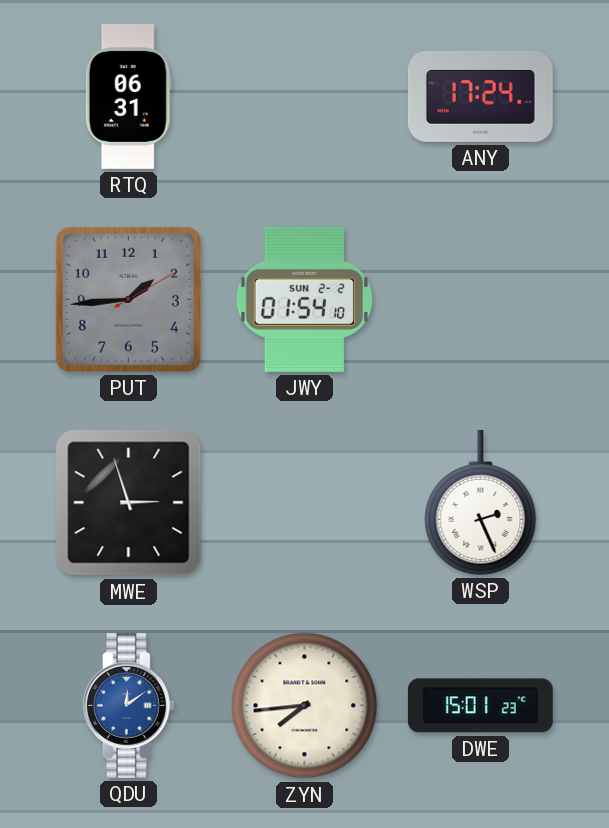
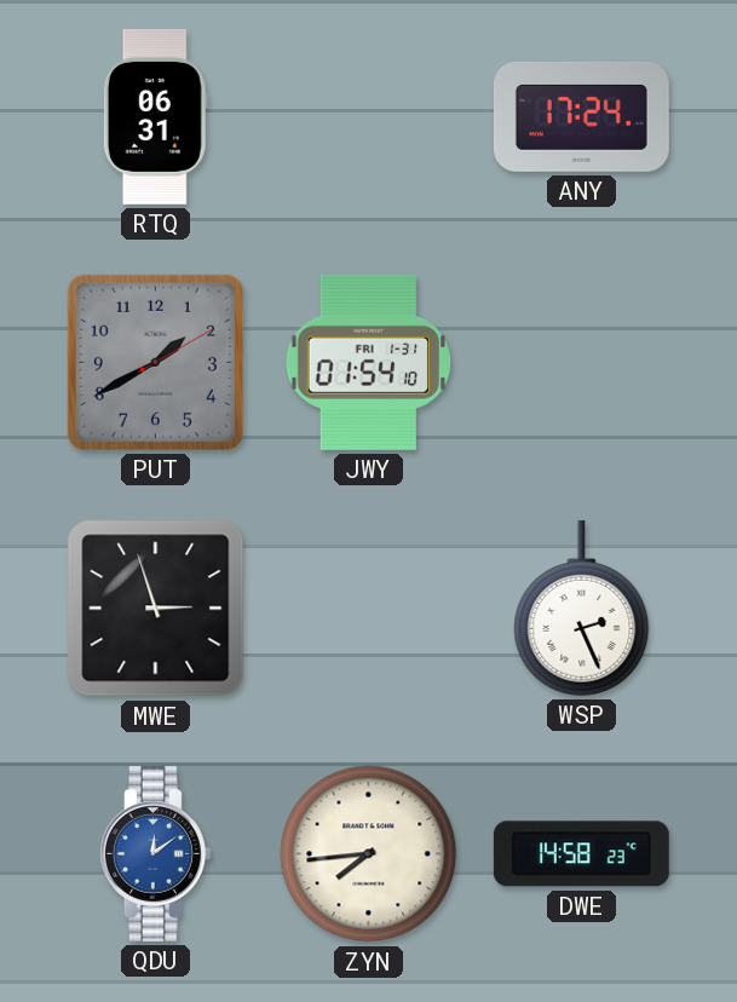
PUT: 1:44 -> 1:40
JWY date: SUN 2-2 -> FRI 1-31
DWE: 15:01 -> 14:58
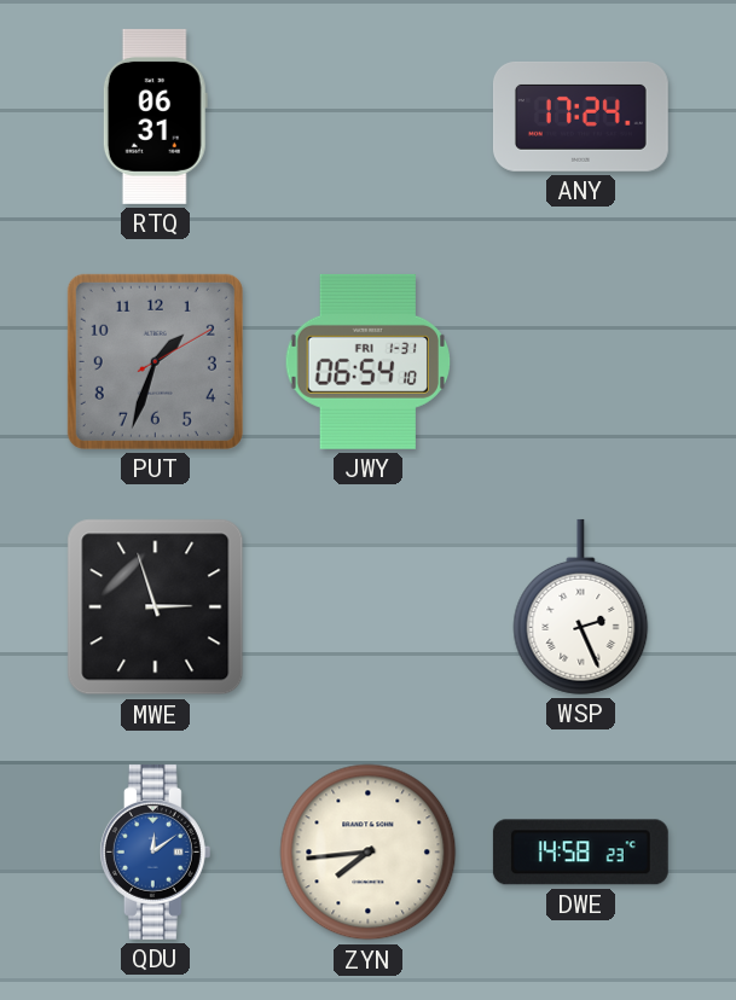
PUT: 1:40 -> 1:33
JWY: 01:54 -> 06:54
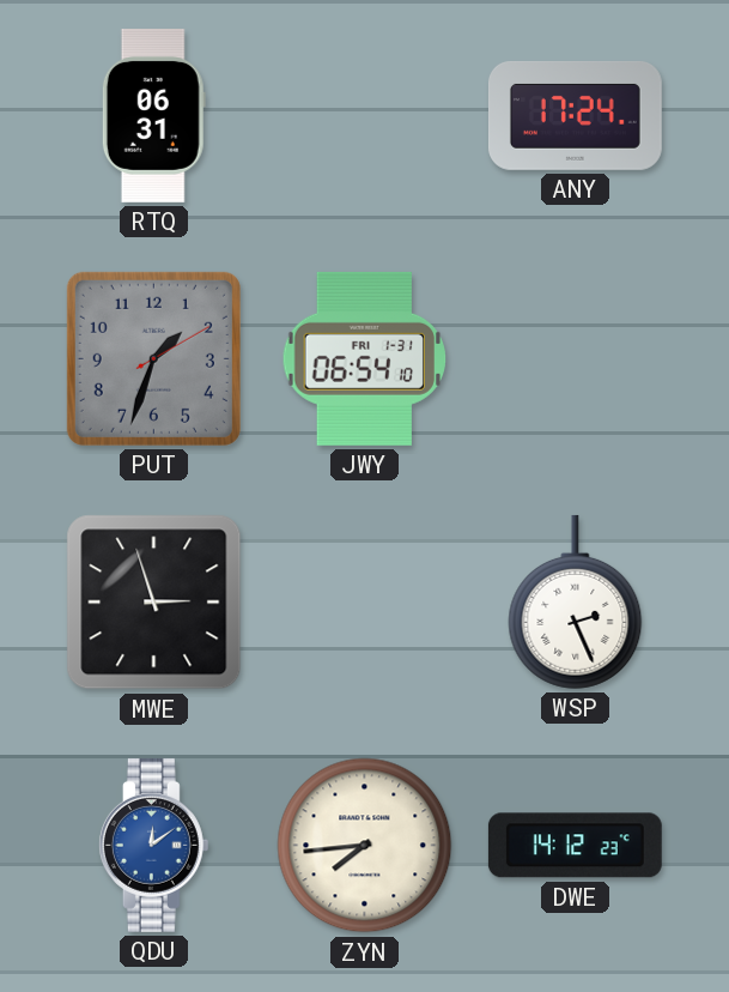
DWE: 14:58 -> 14:12
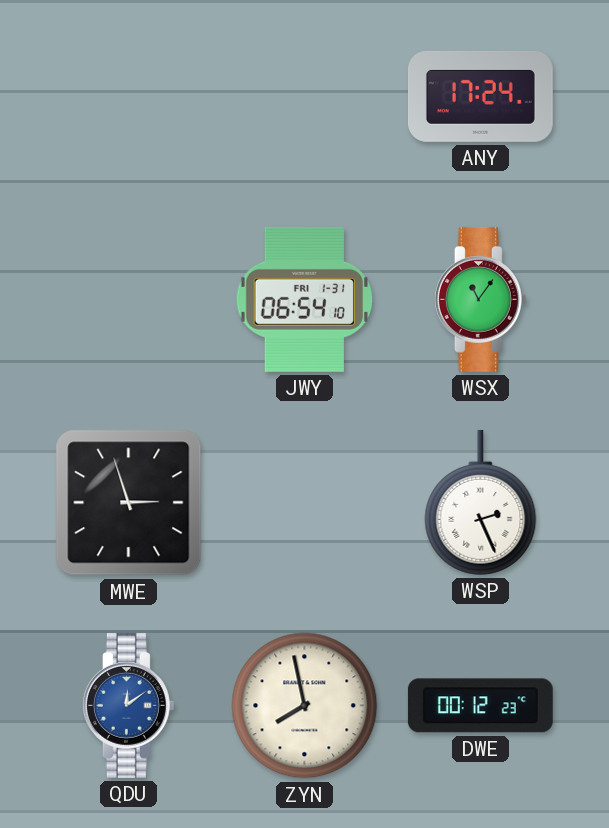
RTQ: 06:31 -> none
PUT: 1:33 -> none
WSX: none -> 11:06
ZYN: 7:44 -> 7:58
DWE: 14:12 -> 00:12
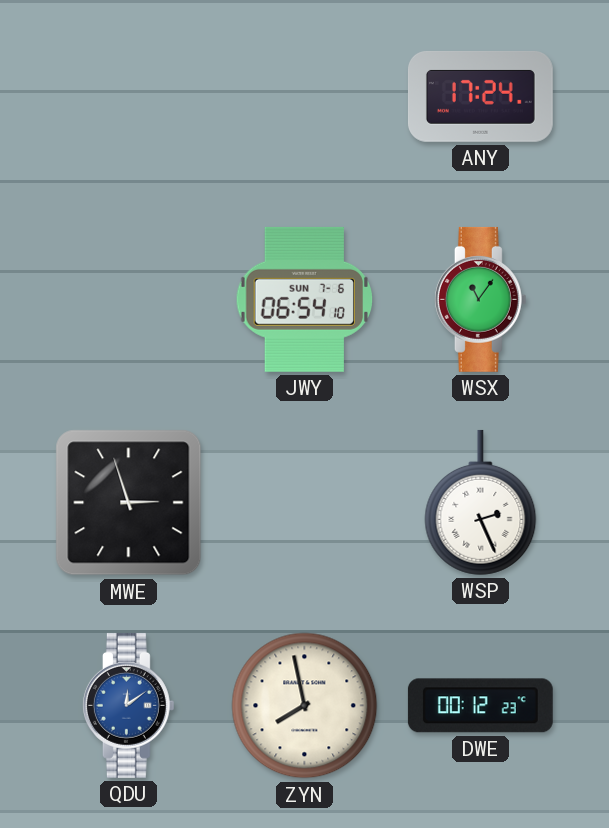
JWY date: FRI 1-31 -> SUN 7-6
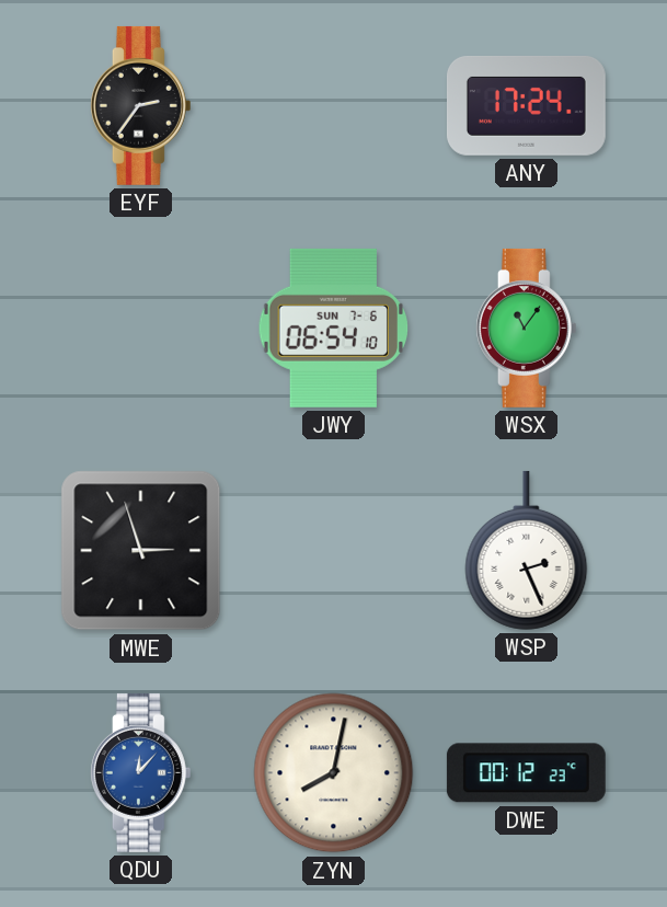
EYF: none -> 2:36
QDU: 12:09 -> 12:07
ZYN: 7:58 -> 8:02
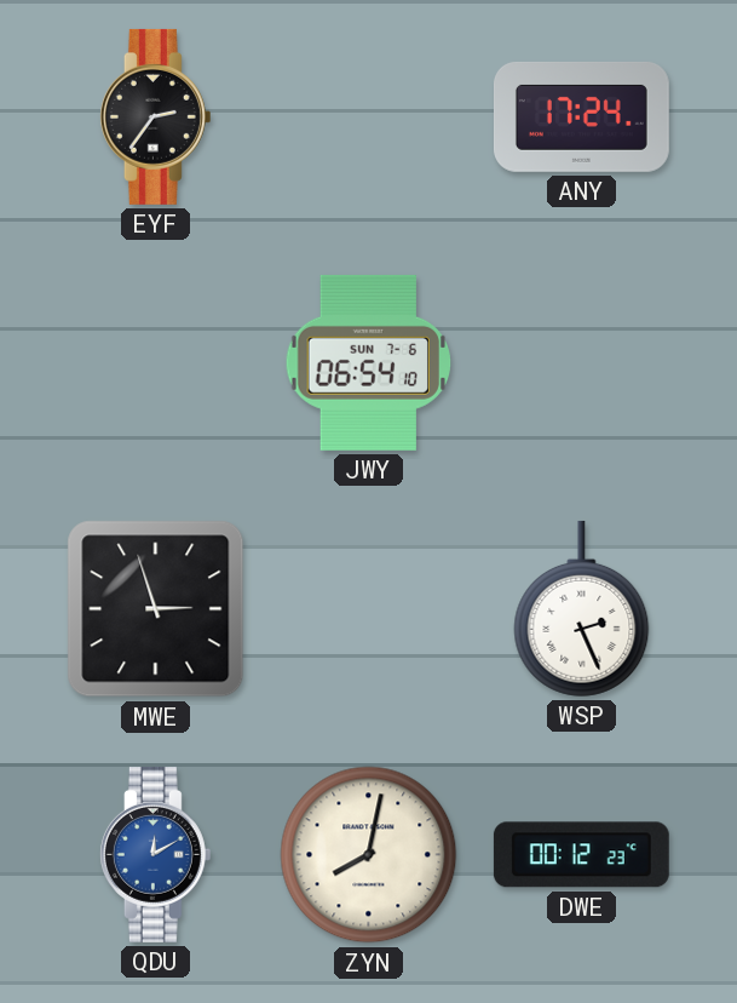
WSX: 11:06 -> none
QDU: 12:07 -> 12:10
